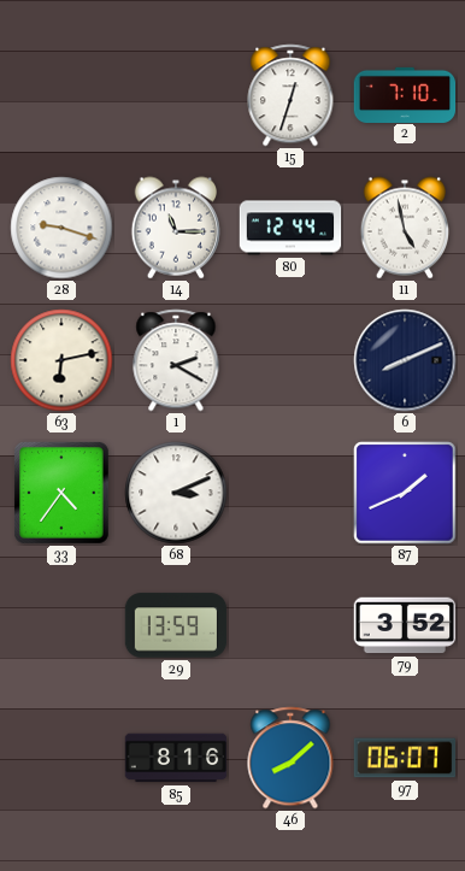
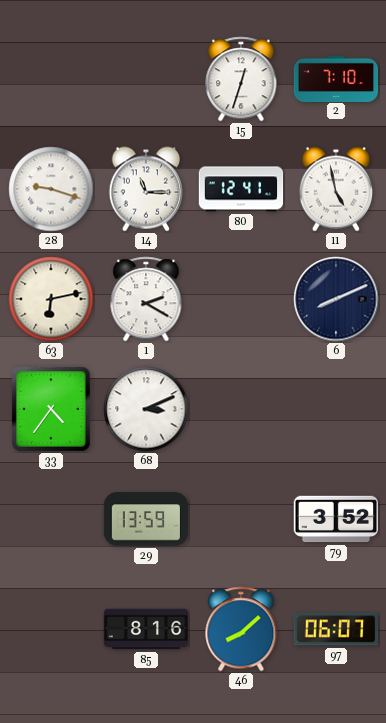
80: 12:44 -> 12:41
87: 1:41 -> none
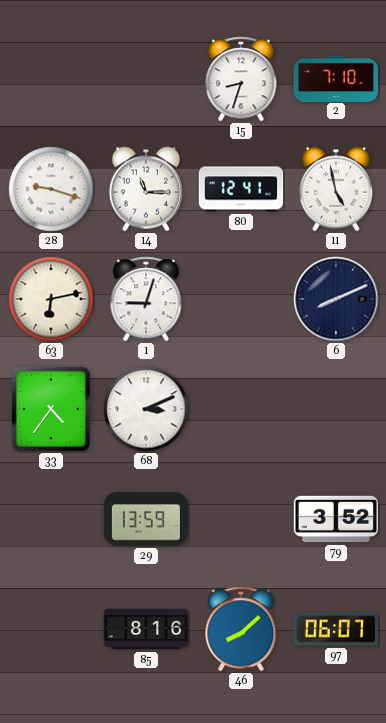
15: 12:33 -> 8:33
1: 2:20 -> 9:03
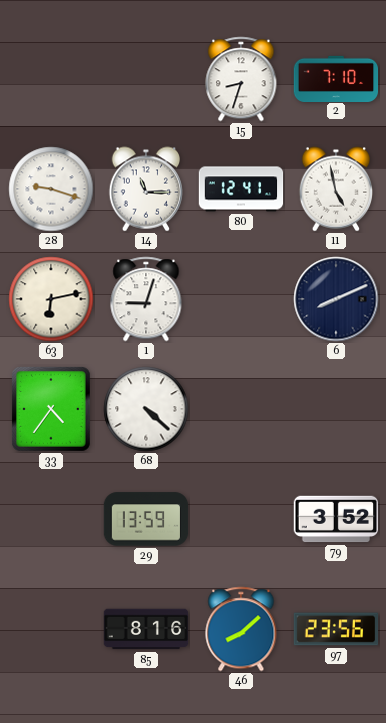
68: 3:11 -> 4:22
97: 06:07 -> 23:56
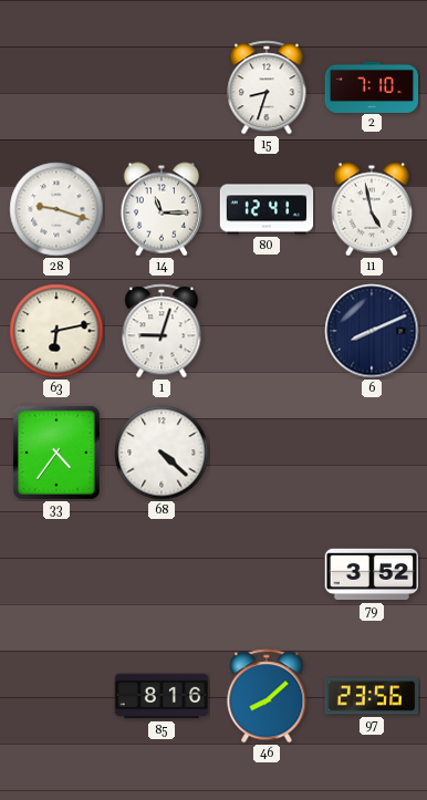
29: 13:59 -> none
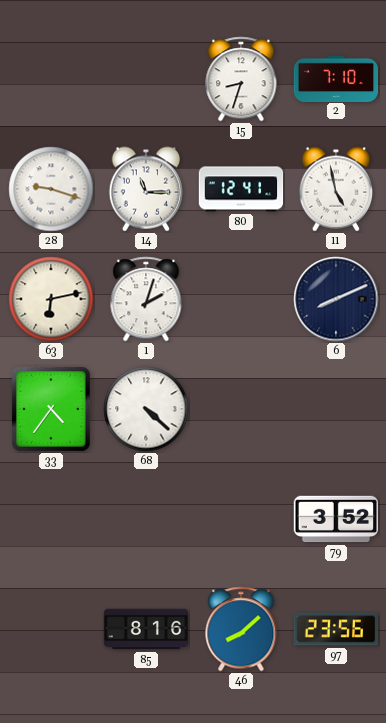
1: 9:03 -> 2:03
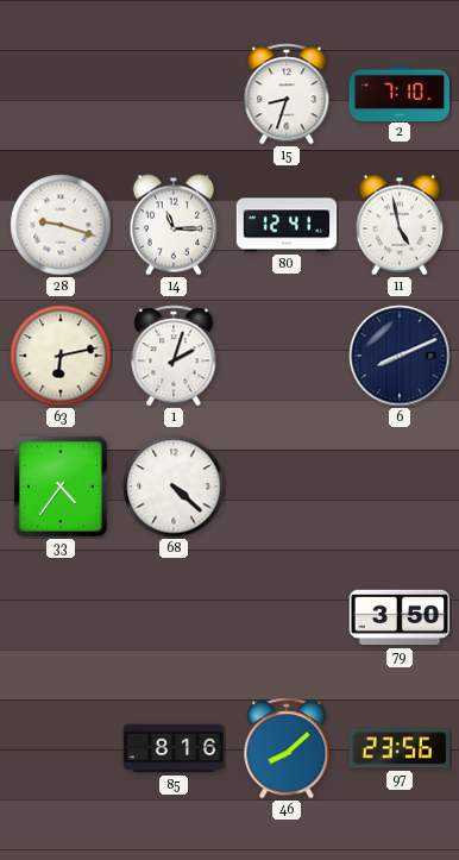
79: 3:52 -> 3:50
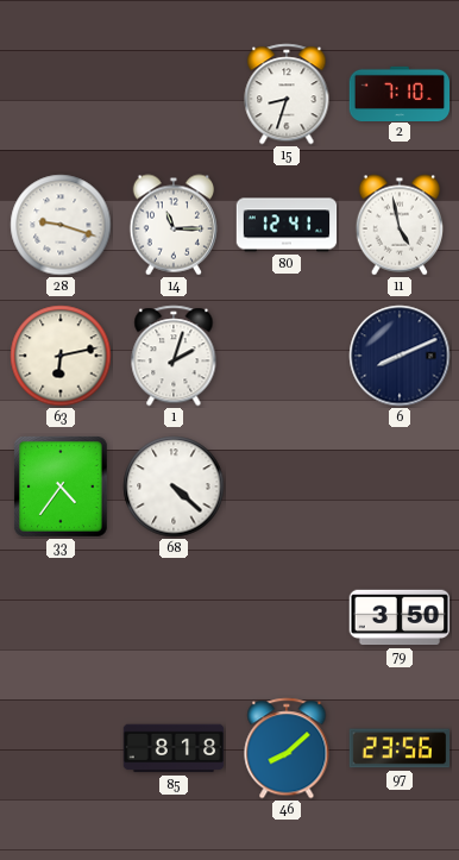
85: 8:16 -> 8:18
